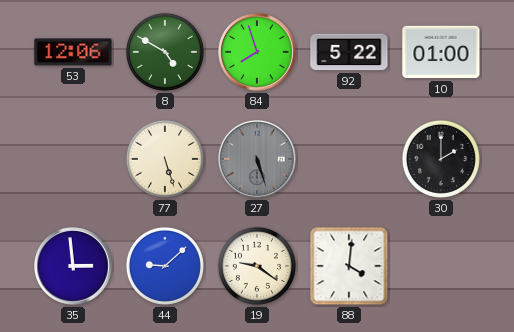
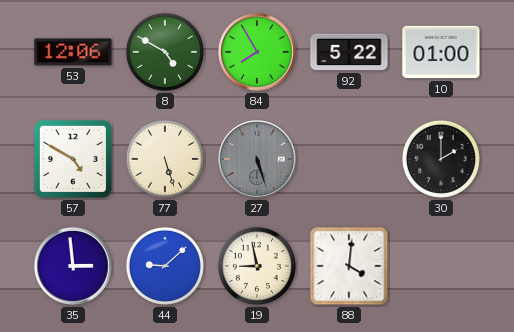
84: 7:57 -> 7:55
57: none -> 4:50
19: 9:21 -> 8:58
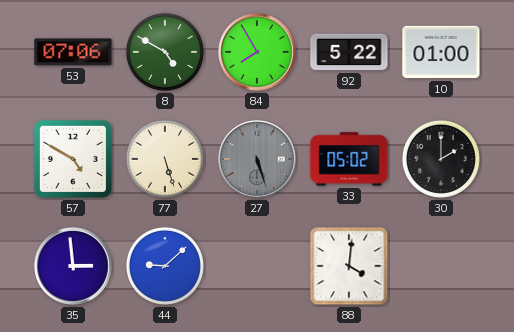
53: 12:06 -> 07:06
33: none -> 05:02
19: 8:58 -> none
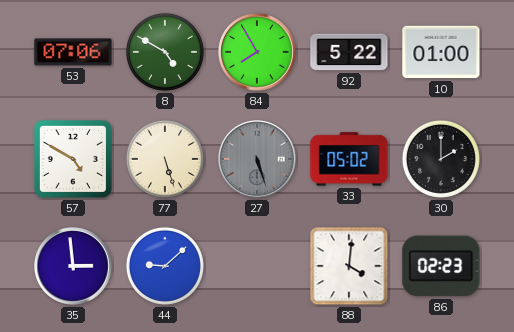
86: none -> 02:23
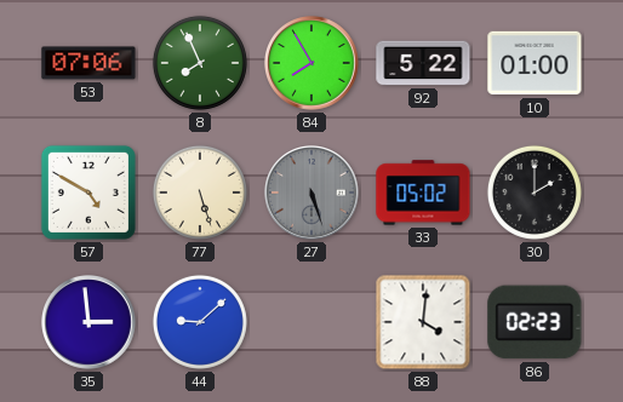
8: 4:50 -> 7:56
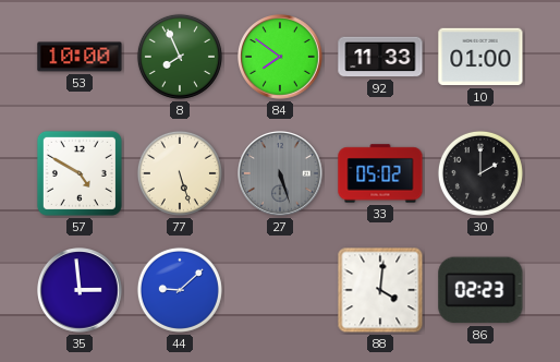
53: 07:06 -> 10:00
84: 7:55 -> 7:51
92: 5:22 -> 11:33
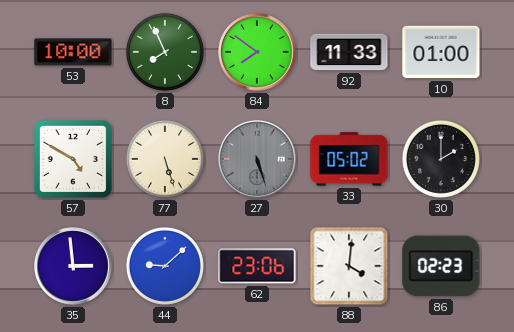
62: none -> 23:06
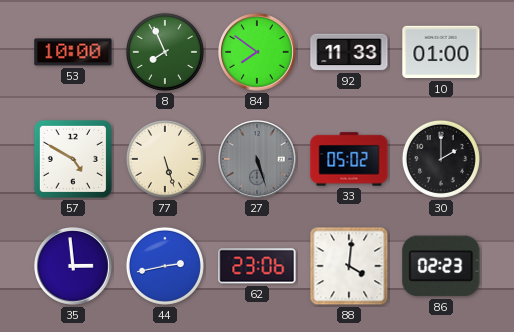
44: 9:08 -> 2:43
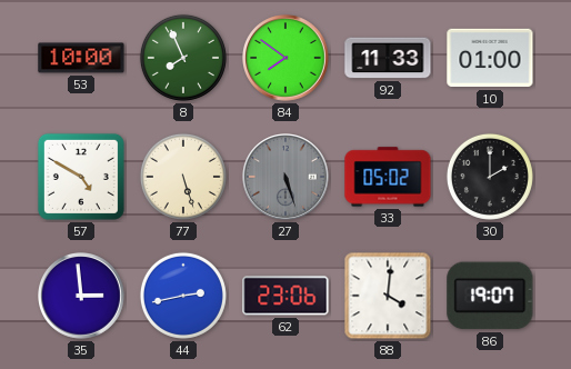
86: 02:23 -> 19:07
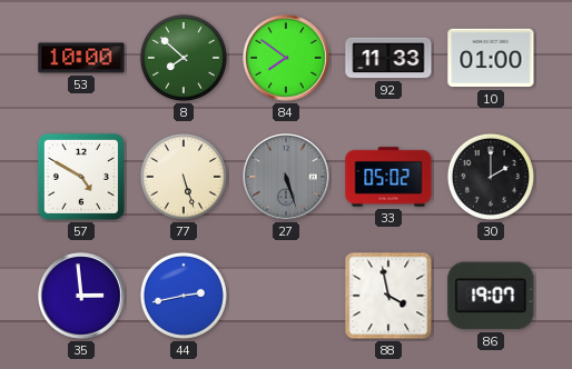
8: 7:56 -> 7:52
62: 23:06 -> none
88: 4:01 -> 3:58
